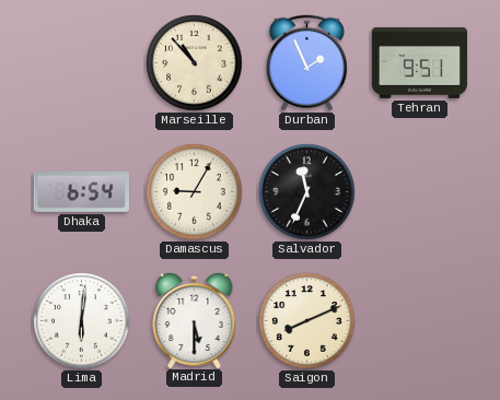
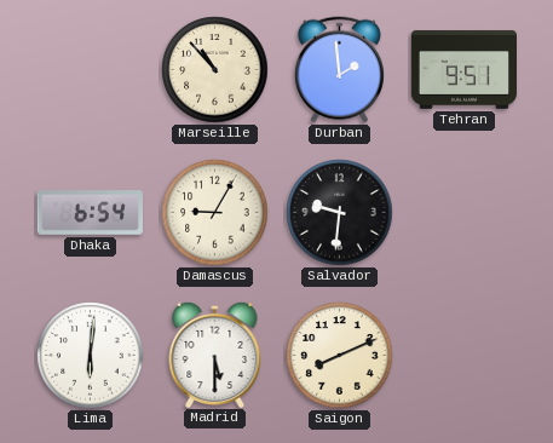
Durban: 1:56 -> 1:59
Salvador: 11:34 -> 9:31
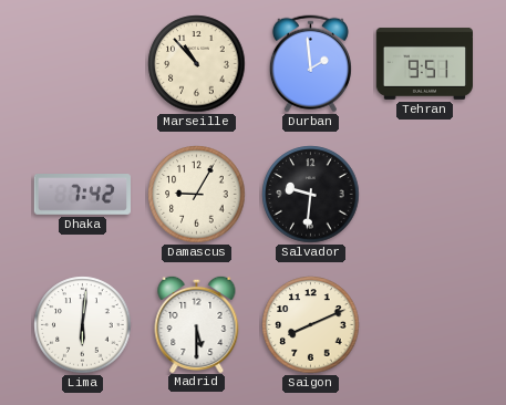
Dhaka: 6:54 -> 7:42
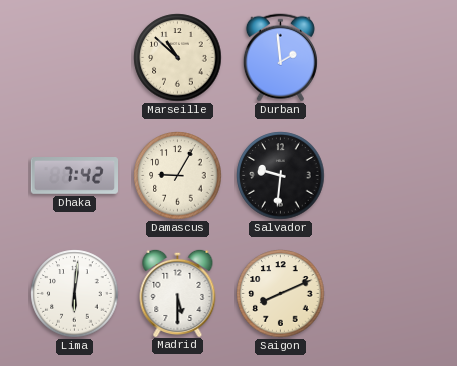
Marseille: 10:53 -> 10:52
Tehran: 9:51 -> none
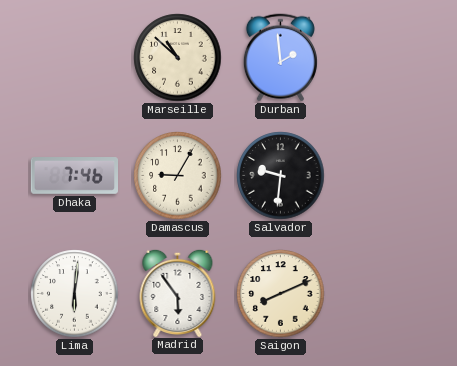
Dhaka: 7:42 -> 7:46
Madrid: 5:30 -> 5:54
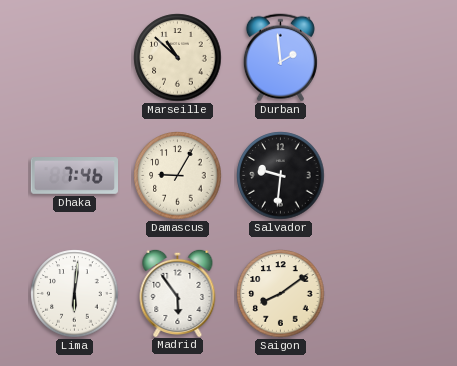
Saigon: 8:11 -> 8:09
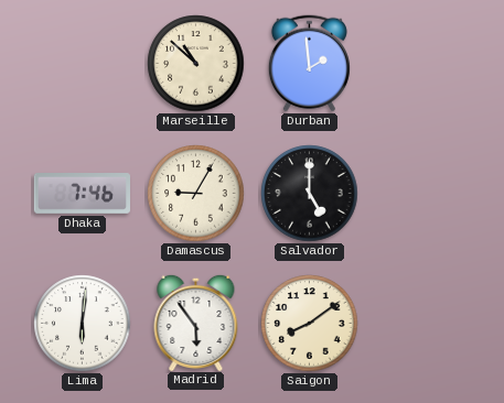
Salvador: 9:31 -> 5:00
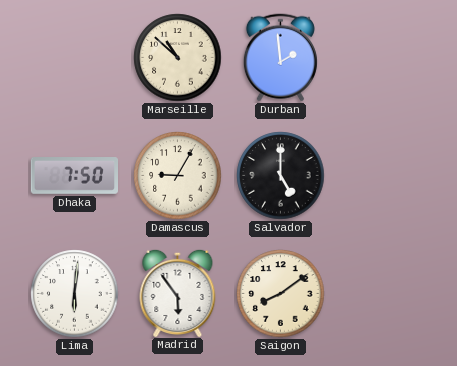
Dhaka: 7:46 -> 7:50
